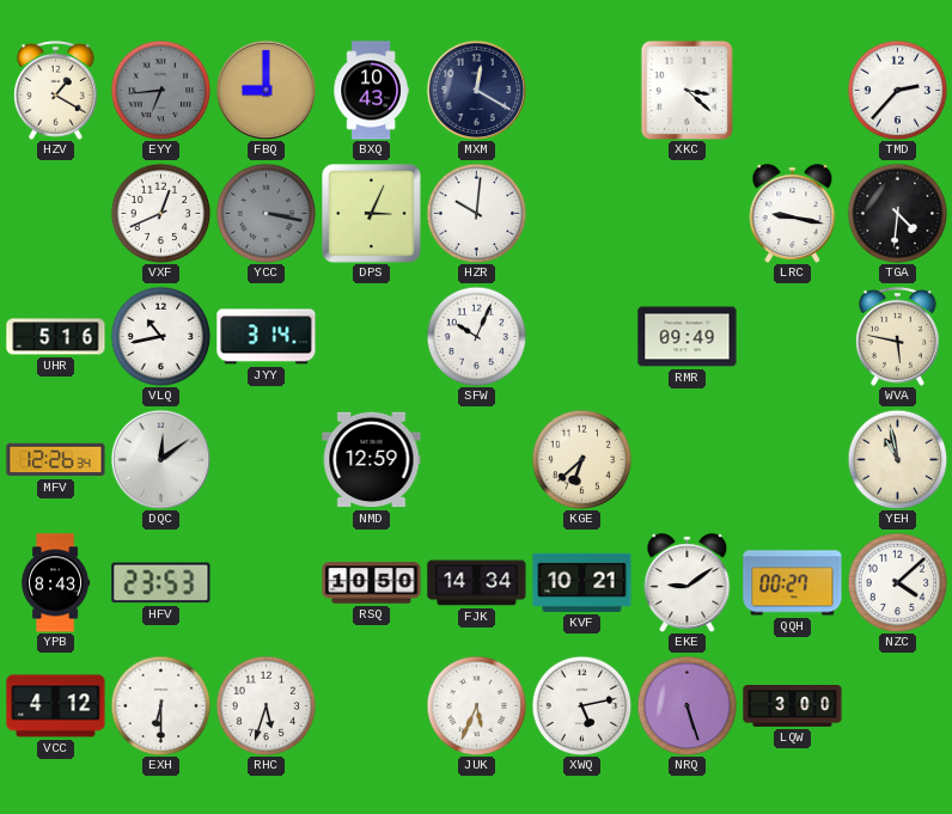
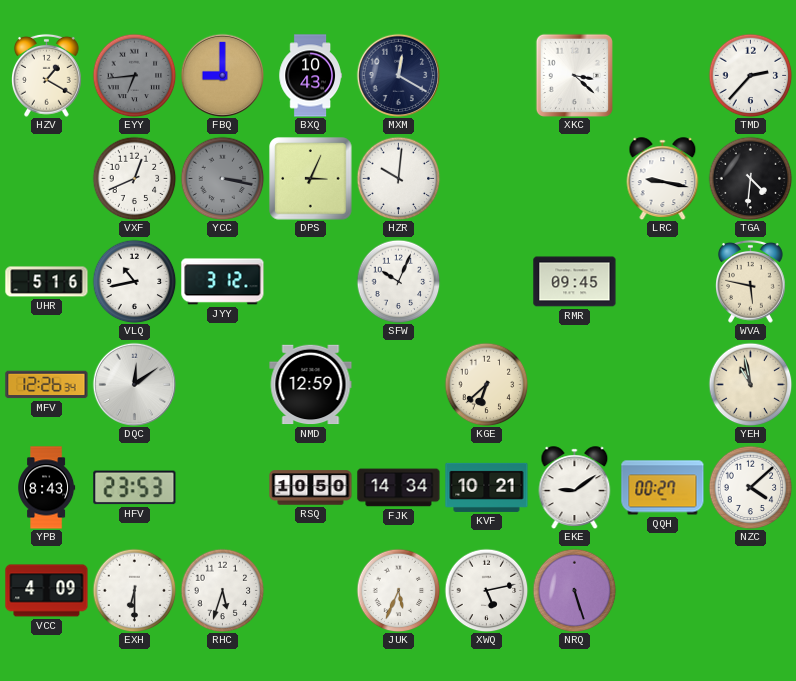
JYY: 3:14 -> 3:12
RMR: 09:49 -> 09:45
VCC: 4:12 -> 4:09
LQW: 3:00 -> none
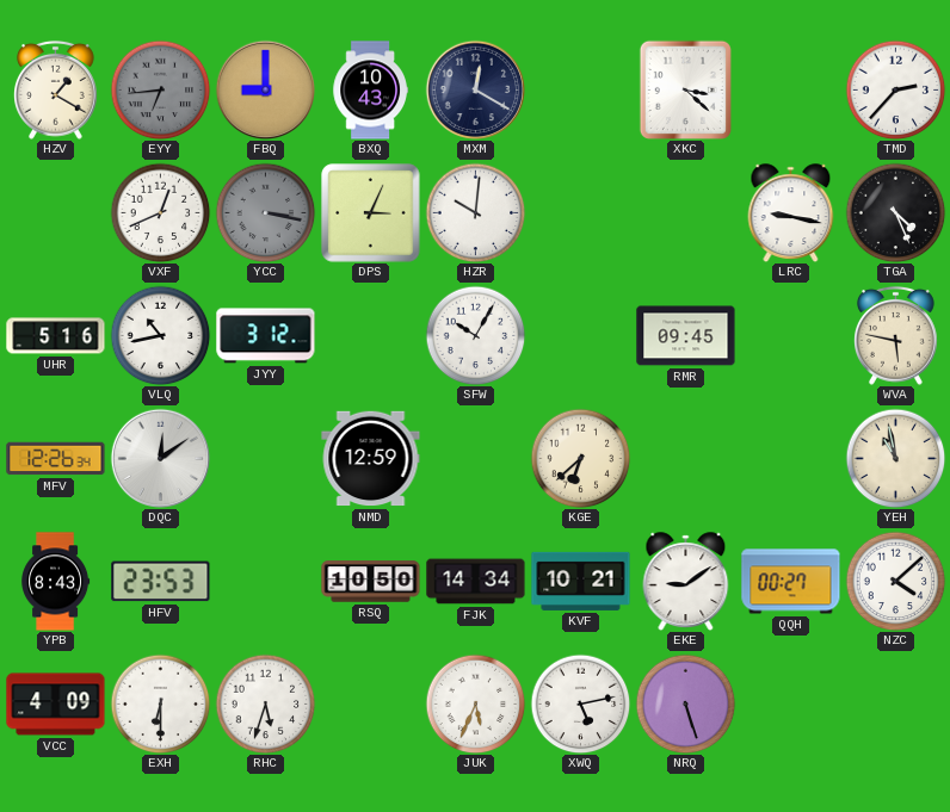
TGA: 4:31 -> 4:26
SFW: 10:04 -> 10:05
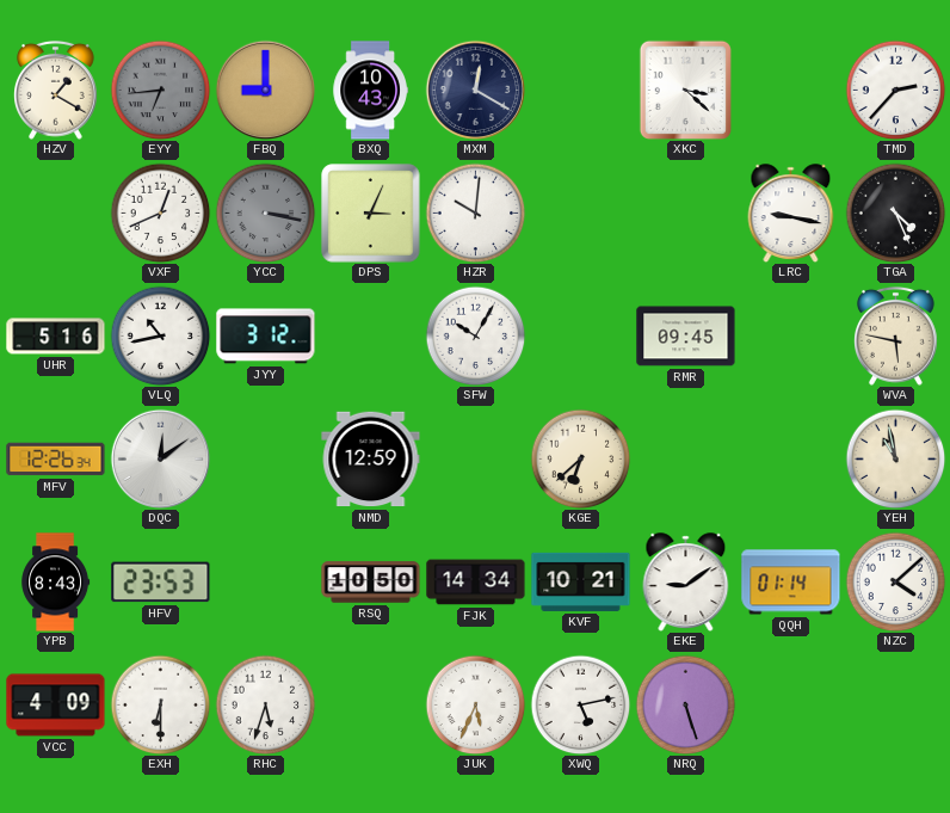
QQH: 00:27 -> 01:14
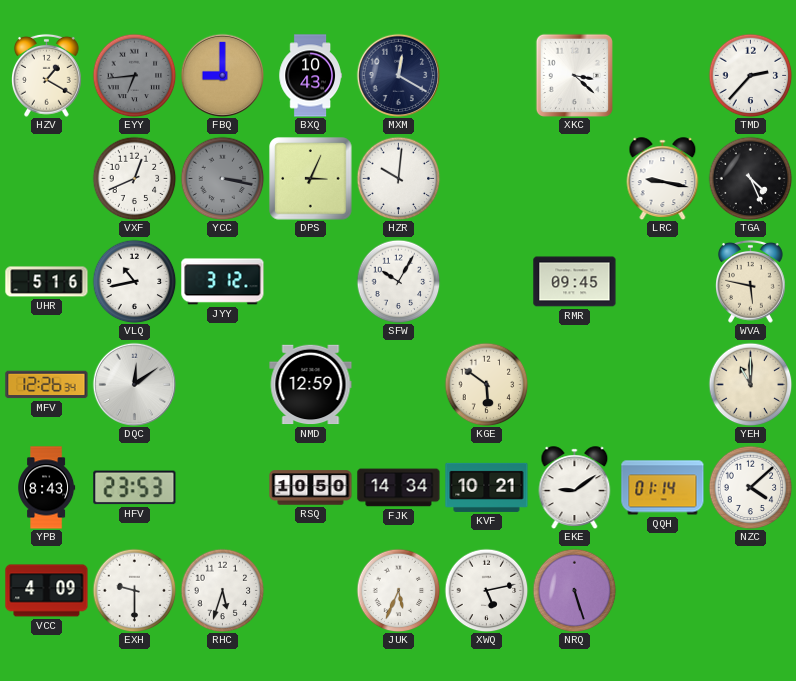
KGE: 6:38 -> 5:51
YEH: 10:58 -> 11:00
EXH: 6:30 -> 9:30
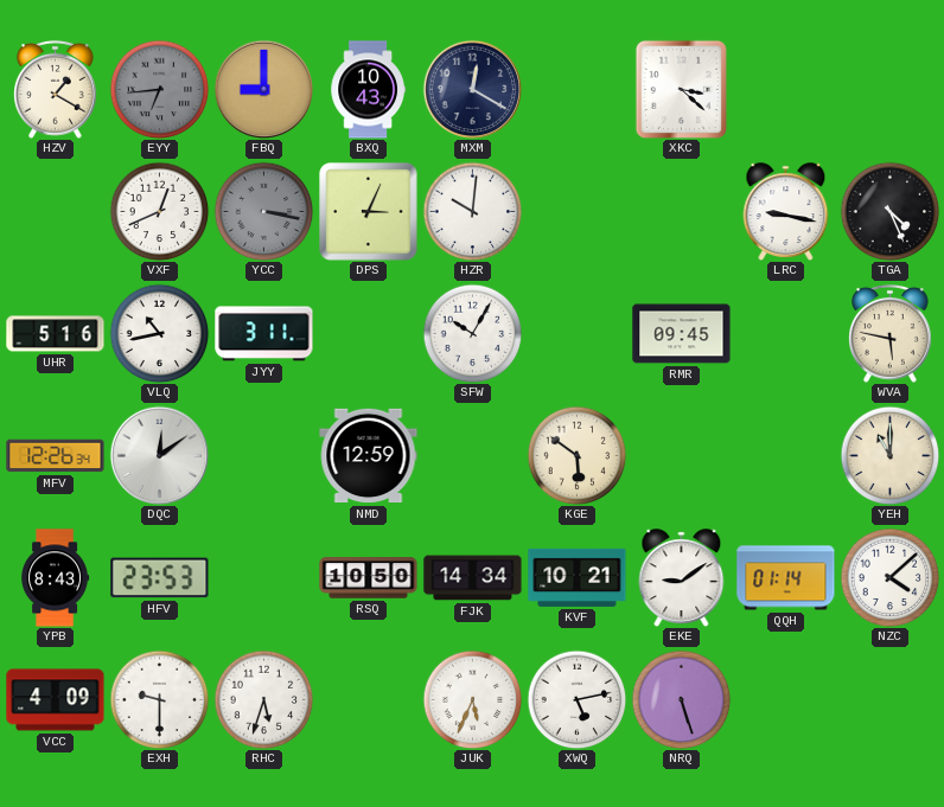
TMD: 2:37 -> none
JYY: 3:12 -> 3:11
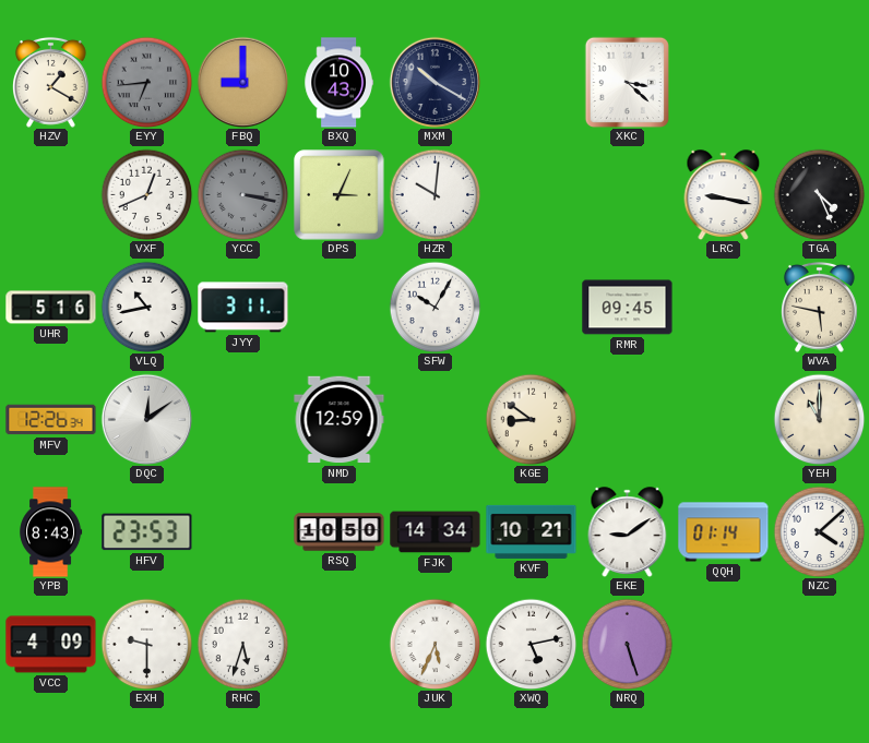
MXM: 12:20 -> 10:20
KGE: 5:51 -> 8:51
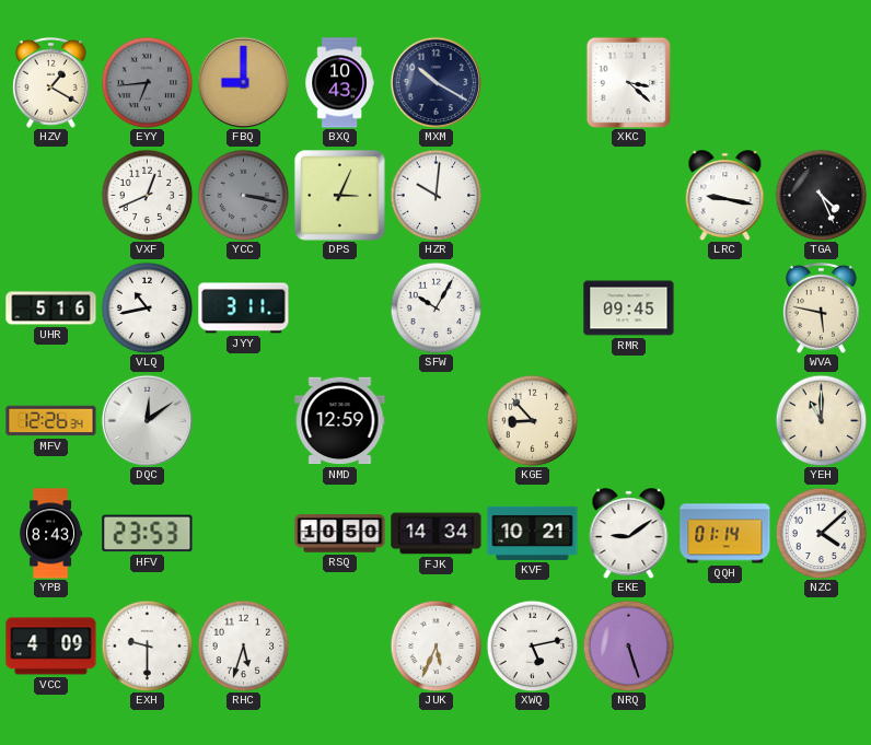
KGE: 8:51 -> 8:53
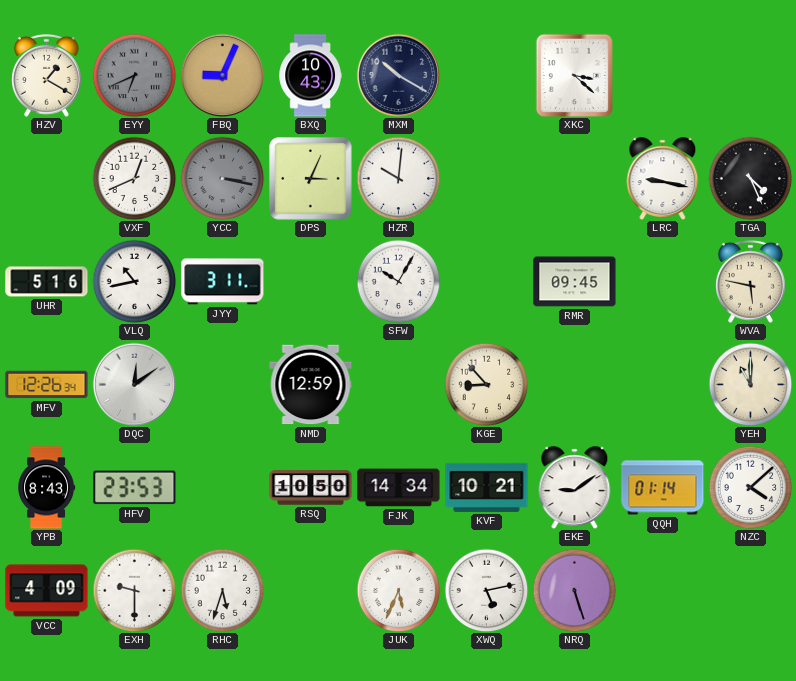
EYY: 6:44 -> 6:41
FBQ: 9:00 -> 9:04
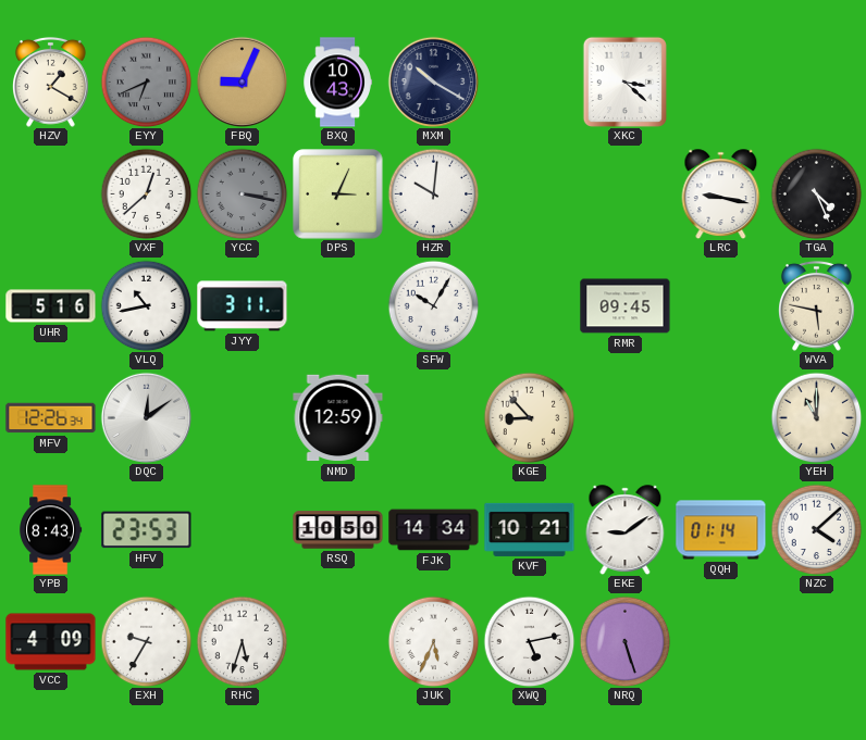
VXF: 12:41 -> 12:38
EXH: 9:30 -> 9:35
